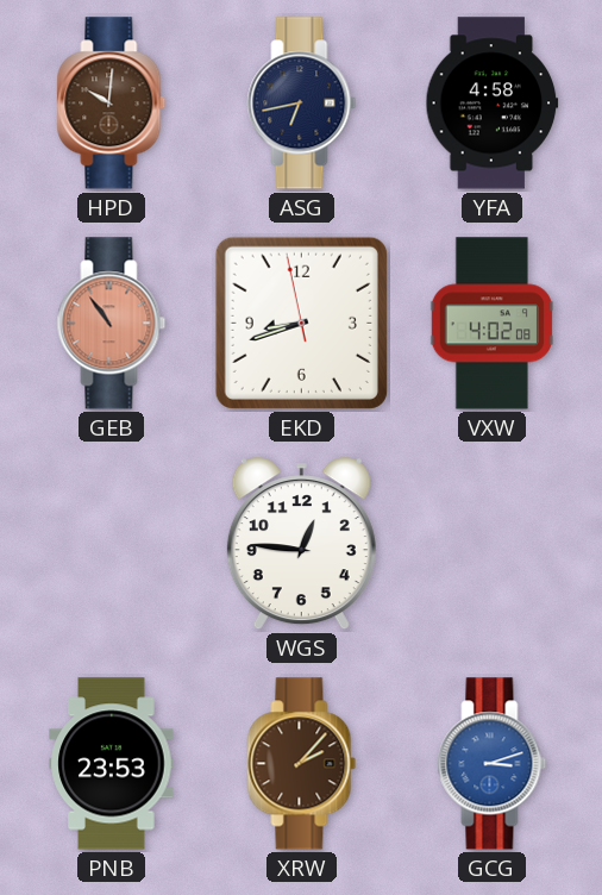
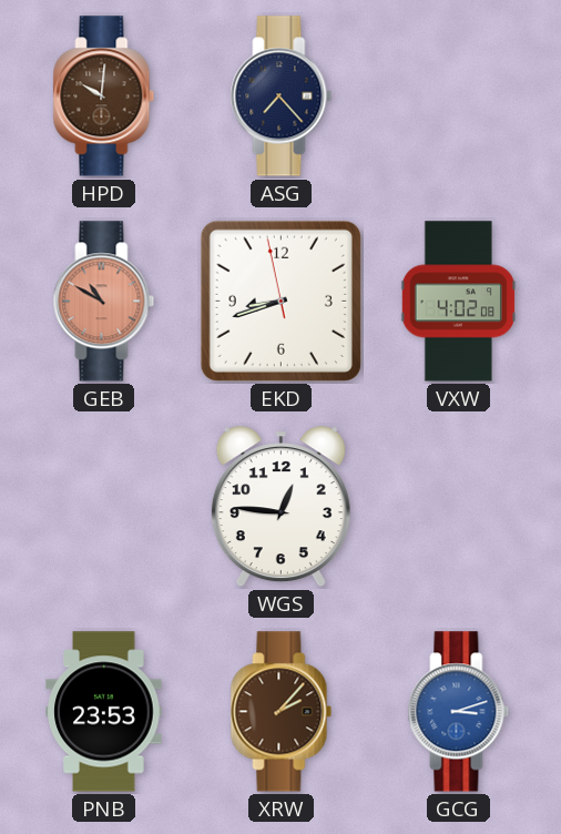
ASG: 6:43 -> 7:23
YFA: 4:58 -> none
GEB: 10:54 -> 10:50
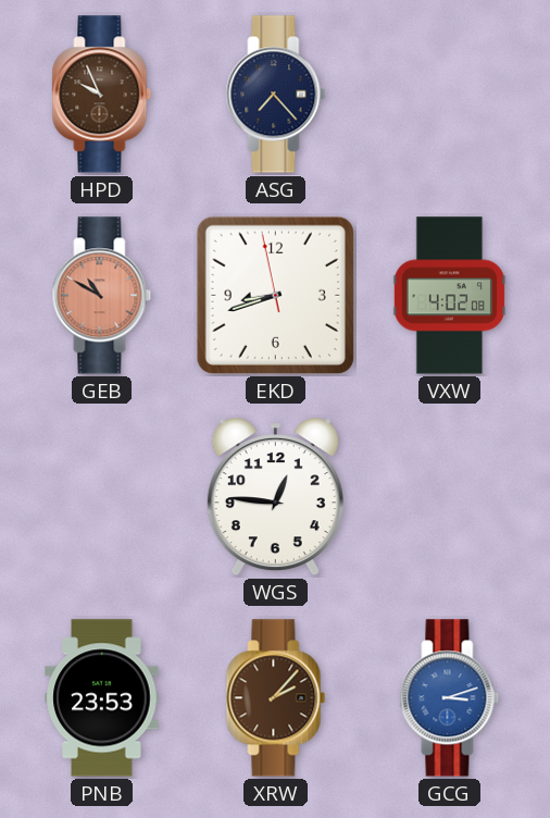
HPD: 10:01 -> 9:56
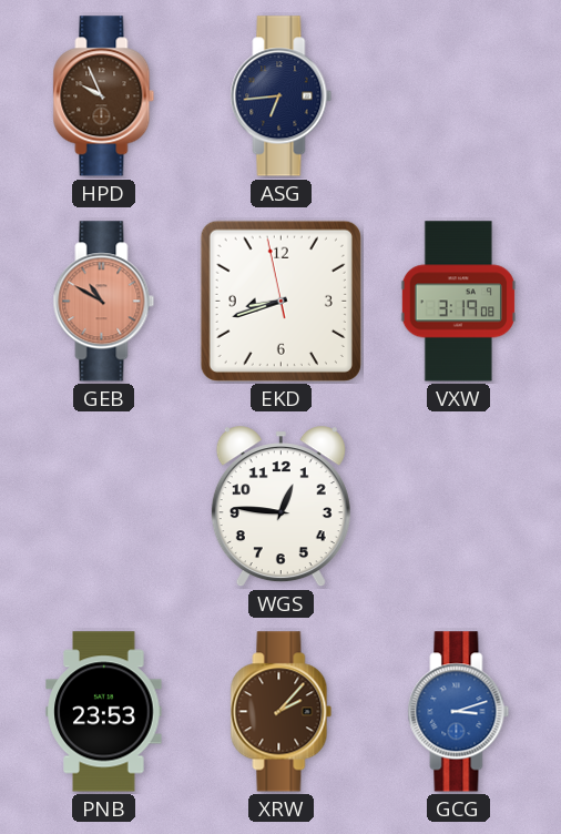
ASG: 7:23 -> 6:44
VXW: 4:02 -> 3:19
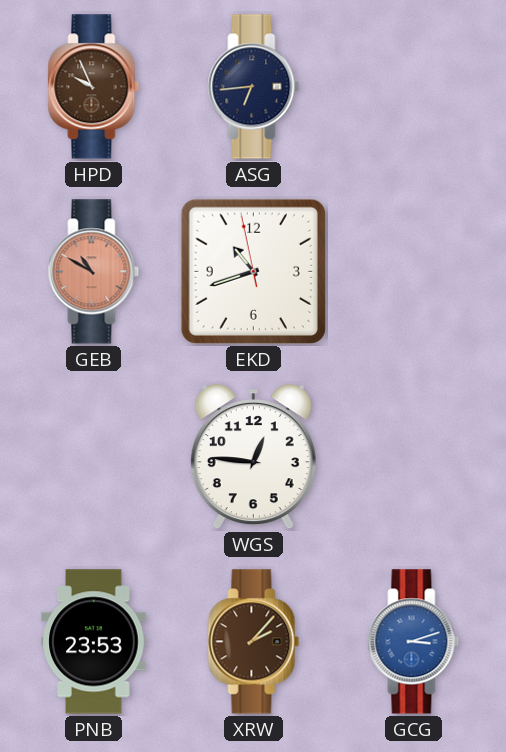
EKD: 8:41 -> 10:41
VXW: 3:19 -> none
